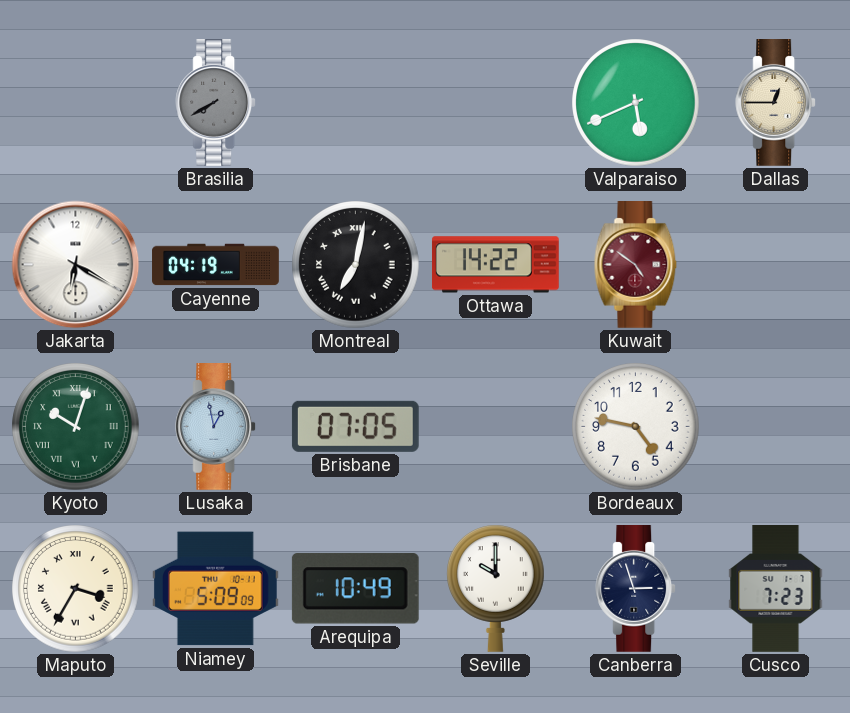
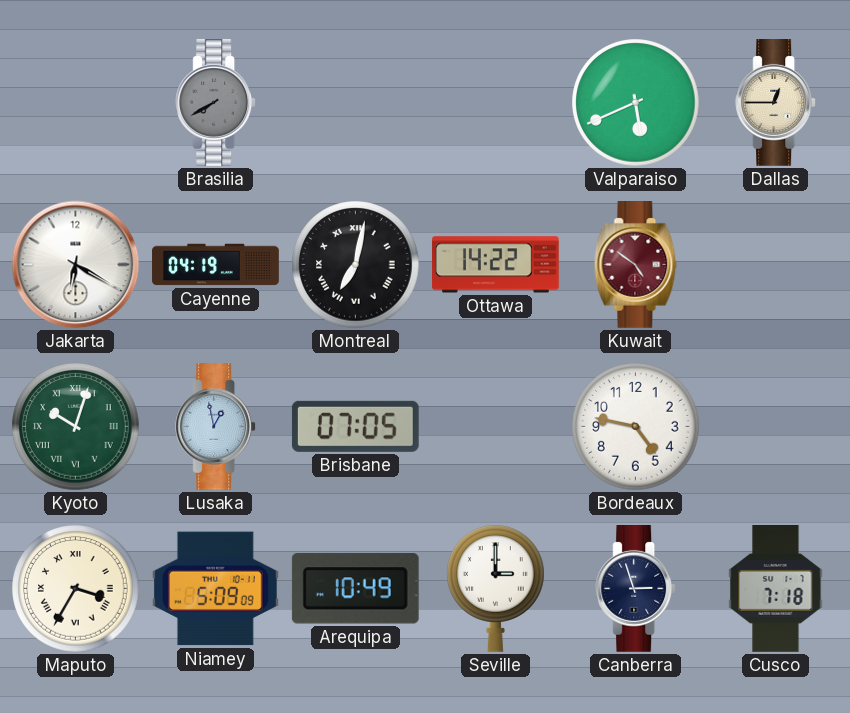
Seville: 10:00 -> 3:00
Cusco: 7:23 -> 7:18
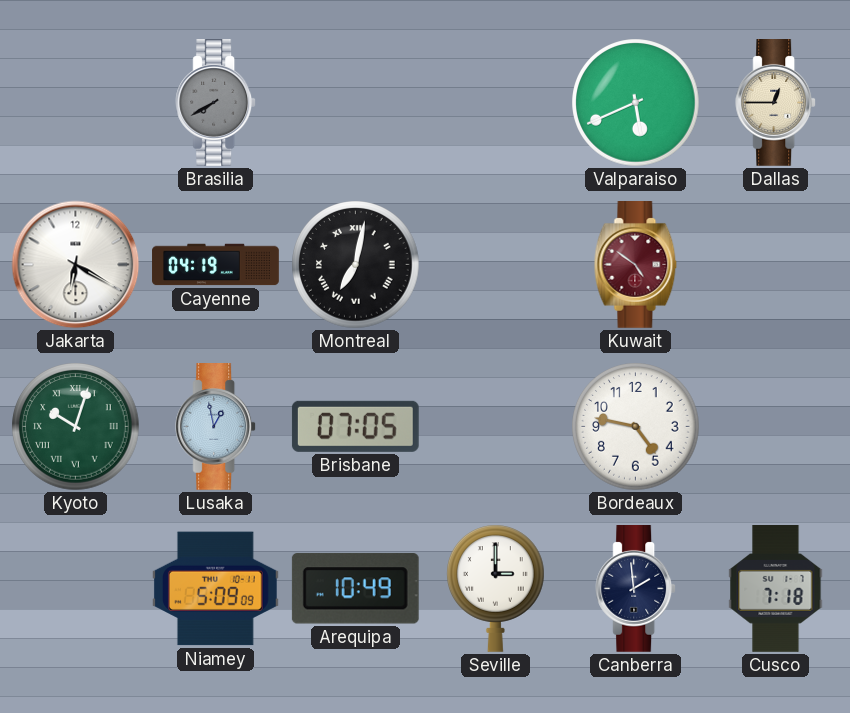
Ottawa: 14:22 -> none
Maputo: 3:35 -> none
Canberra: 2:57 -> 1:59
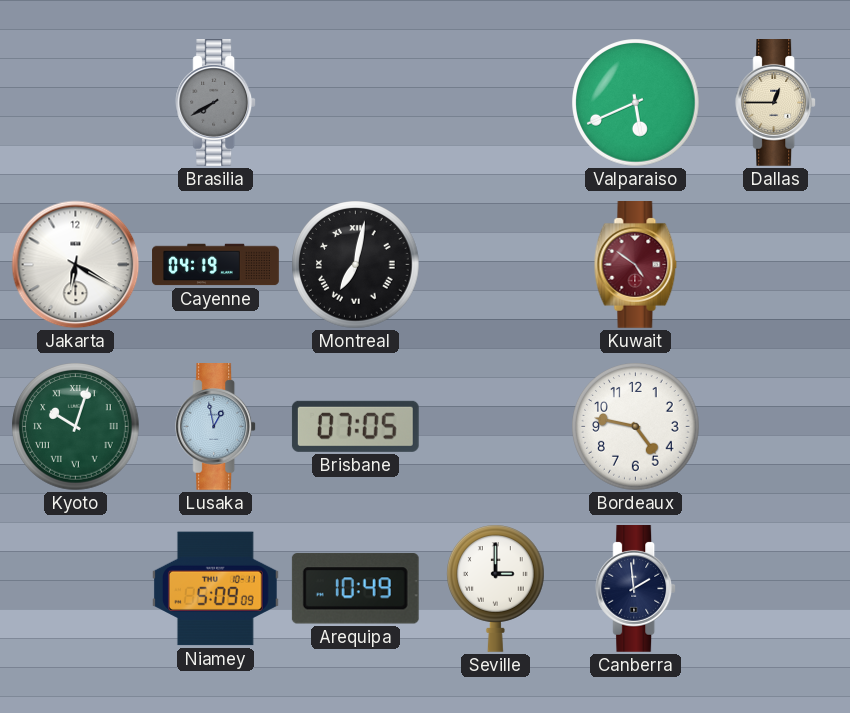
Cusco: 7:18 -> none
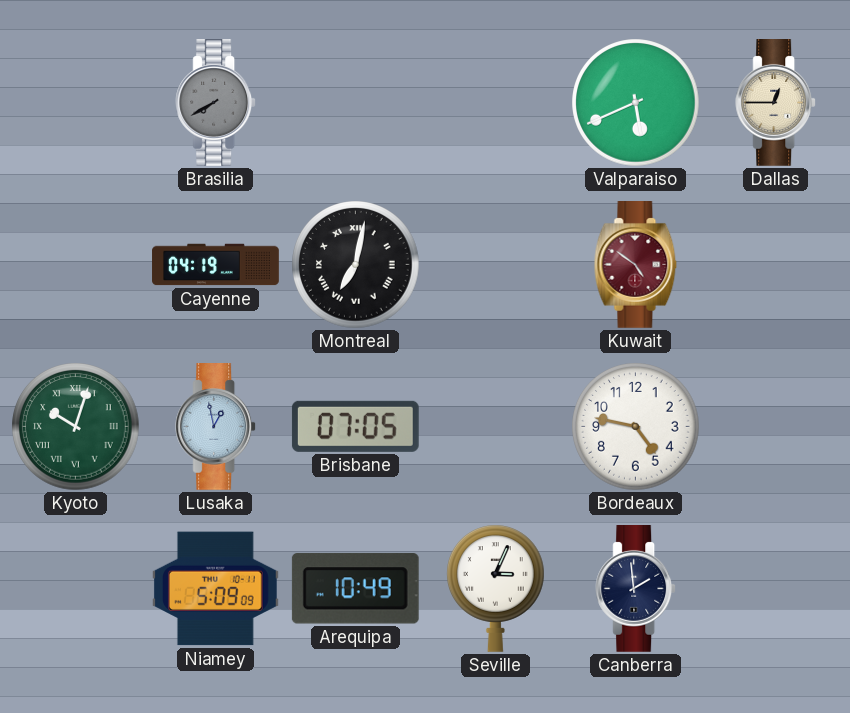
Jakarta: 6:20 -> none
Seville: 3:00 -> 3:04
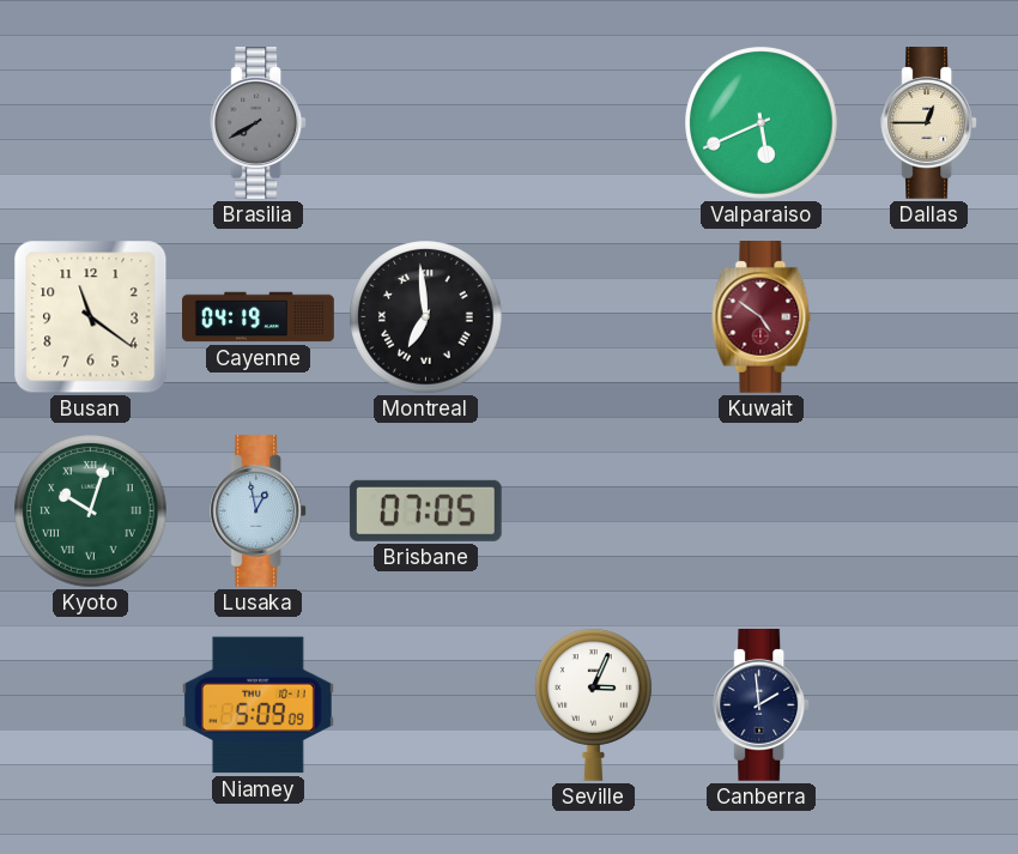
Busan: none -> 11:21
Montreal: 7:02 -> 6:59
Bordeaux: 4:47 -> none
Arequipa: 10:49 -> none
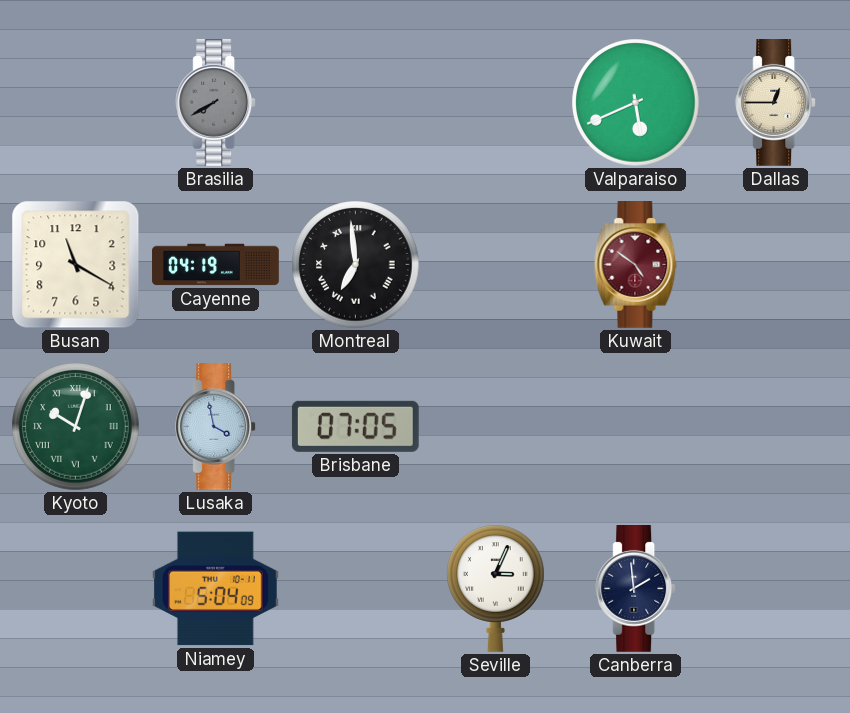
Busan: 11:21 -> 11:20
Lusaka: 12:58 -> 3:58
Niamey: 5:09 -> 5:04
